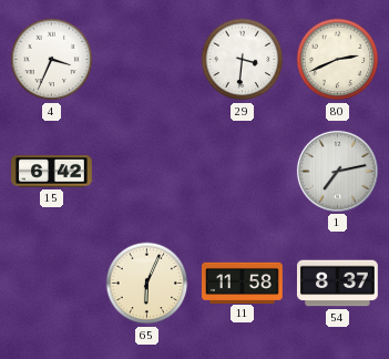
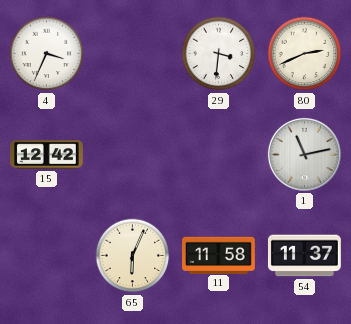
15: 6:42 -> 12:42
1: 7:13 -> 11:13
54: 8:37 -> 11:37
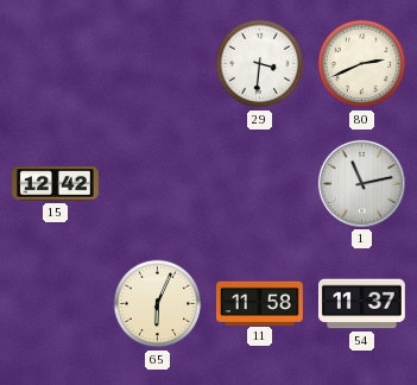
4: 3:34 -> none
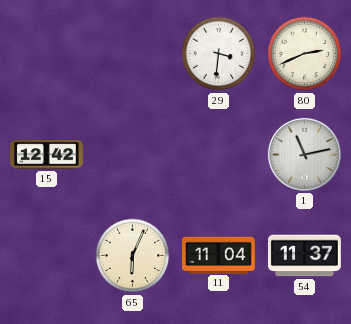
11: 11:58 -> 11:04
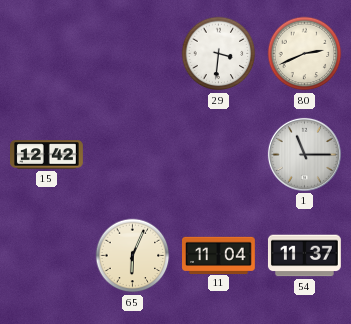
1: 11:13 -> 11:15
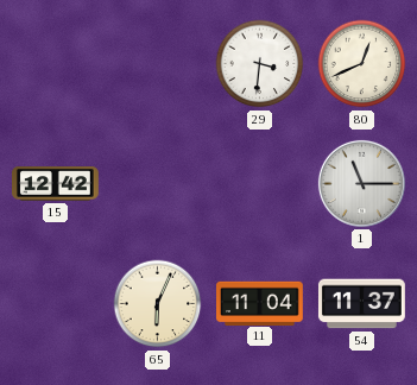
80: 2:41 -> 12:41
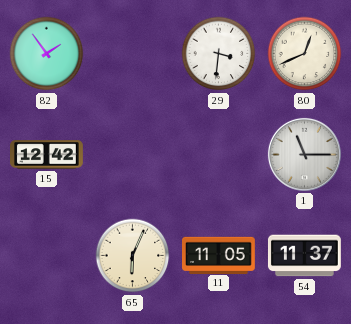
82: none -> 1:54
11: 11:04 -> 11:05
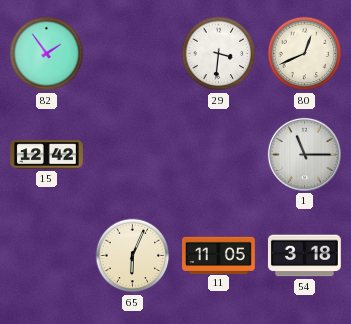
54: 11:37 -> 3:18
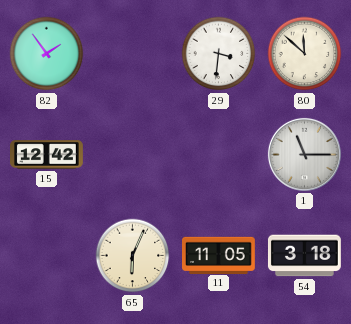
80: 12:41 -> 11:52
